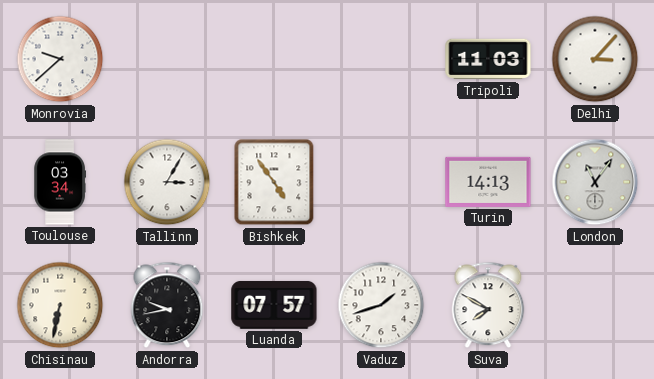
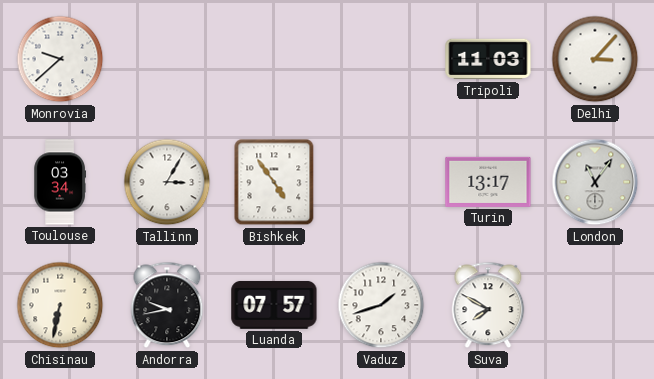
Turin: 14:13 -> 13:17
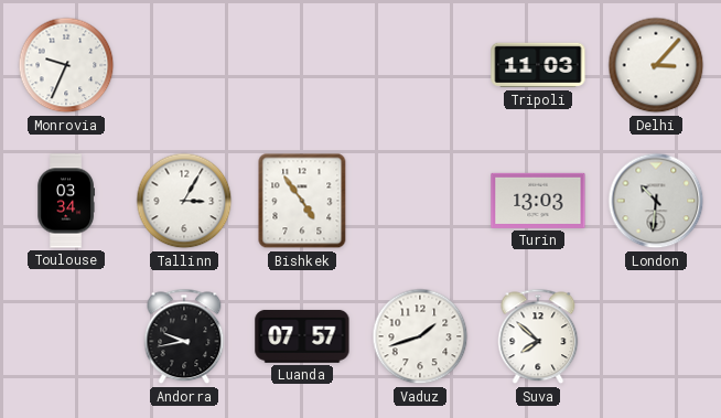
Monrovia: 9:38 -> 9:34
Turin: 13:17 -> 13:03
London: 11:06 -> 10:31
Chisinau: 6:32 -> none
Suva: 7:50 -> 7:52
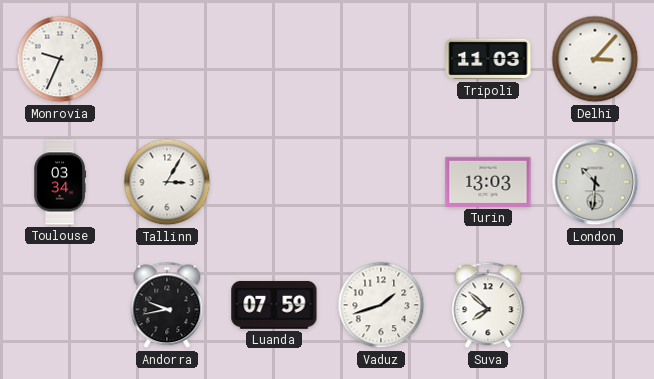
Bishkek: 4:54 -> none
Luanda: 07:57 -> 07:59
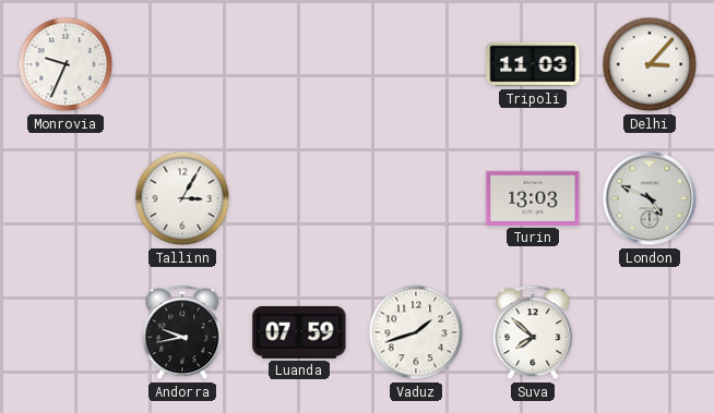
Toulouse: 03:34 -> none
London: 10:31 -> 4:49
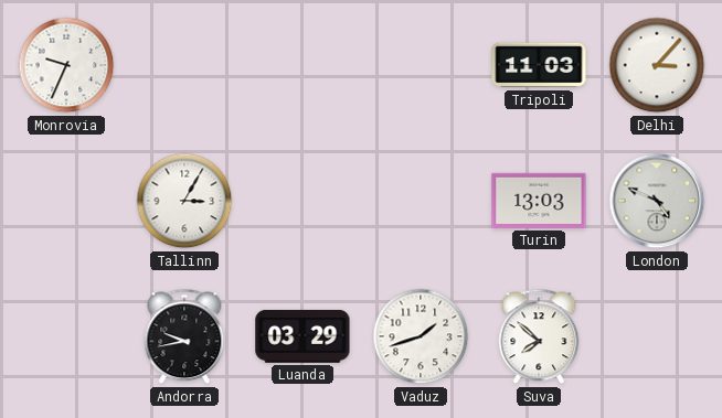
Luanda: 07:59 -> 03:29
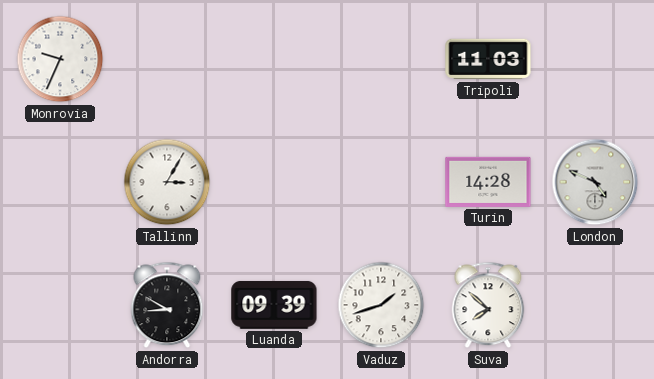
Delhi: 3:07 -> none
Turin: 13:03 -> 14:28
Andorra: 9:43 -> 8:50
Luanda: 03:29 -> 09:39
